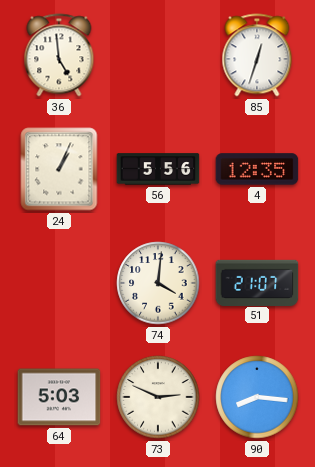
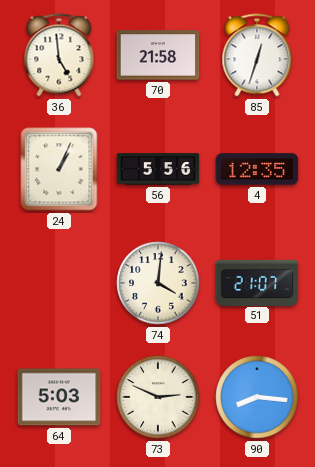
70: none -> 21:58
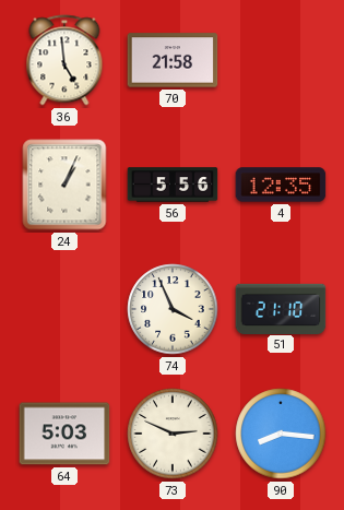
85: 12:33 -> none
74: 4:01 -> 3:56
51: 21:07 -> 21:10
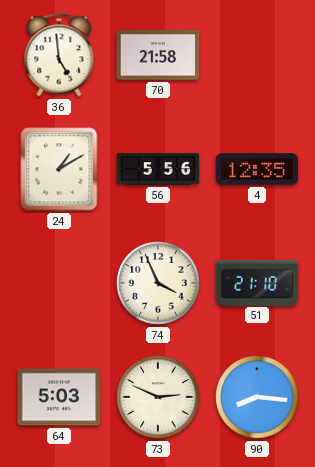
24: 1:04 -> 1:10
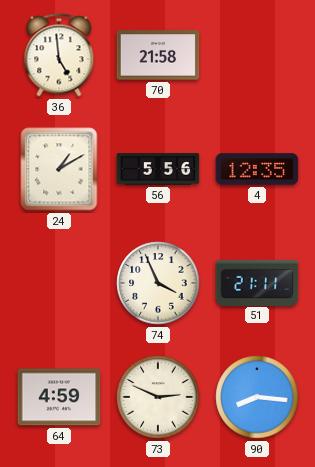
51: 21:10 -> 21:11
64: 5:03 -> 4:59
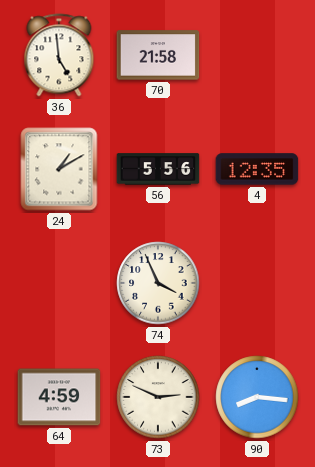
51: 21:11 -> none
